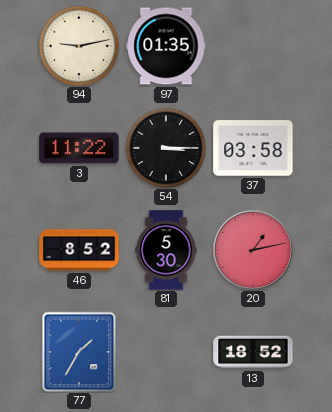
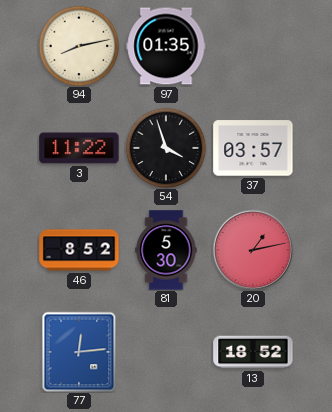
94: 9:13 -> 8:13
54: 3:15 -> 3:57
37: 03:58 -> 03:57
77: 1:35 -> 12:14
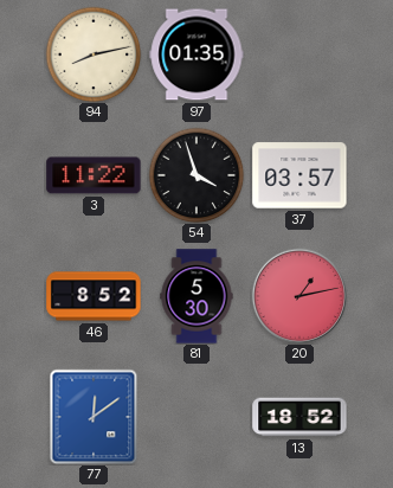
77: 12:14 -> 12:09
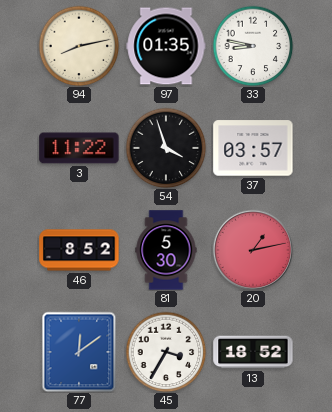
33: none -> 8:47
45: none -> 3:35
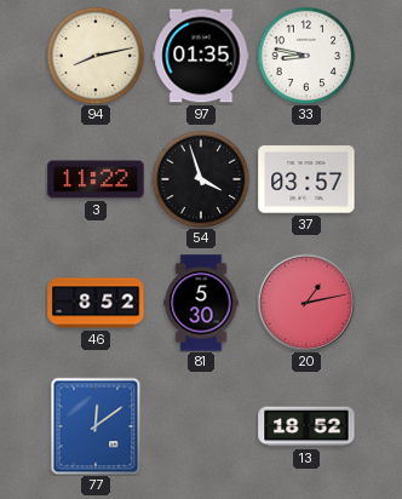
45: 3:35 -> none
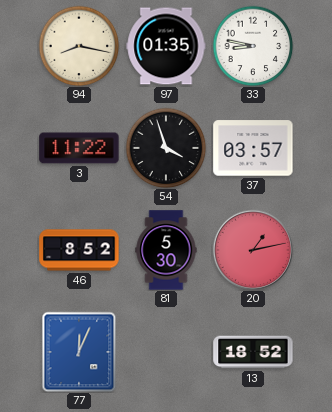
94: 8:13 -> 8:17
77: 12:09 -> 12:04
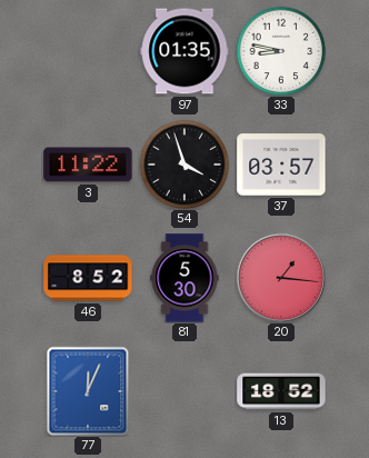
94: 8:17 -> none
20: 1:13 -> 1:16
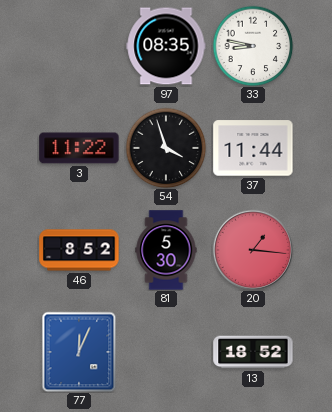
97: 01:35 -> 08:35
37: 03:57 -> 11:44
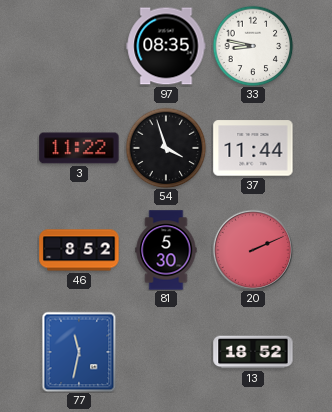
20: 1:16 -> 2:11
77: 12:04 -> 11:32
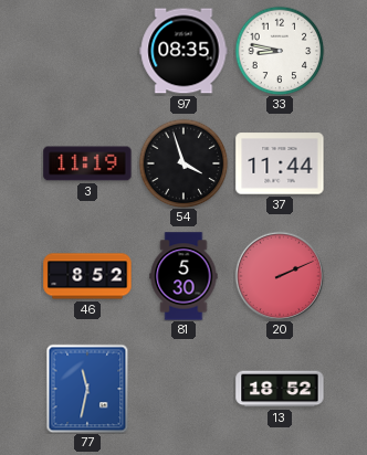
3: 11:22 -> 11:19
